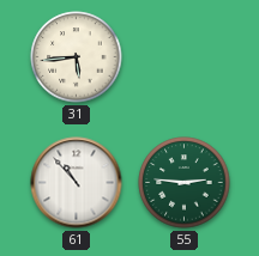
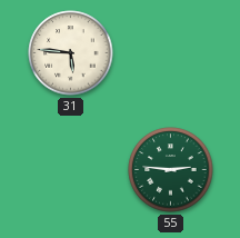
31: 5:44 -> 5:46
61: 10:53 -> none
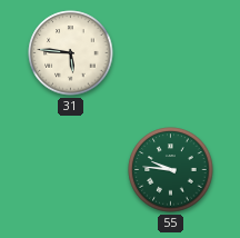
55: 2:46 -> 9:46
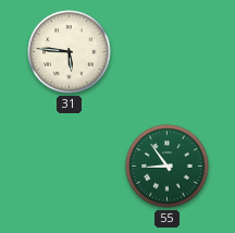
55: 9:46 -> 8:54
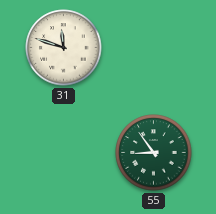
31: 5:46 -> 11:48
